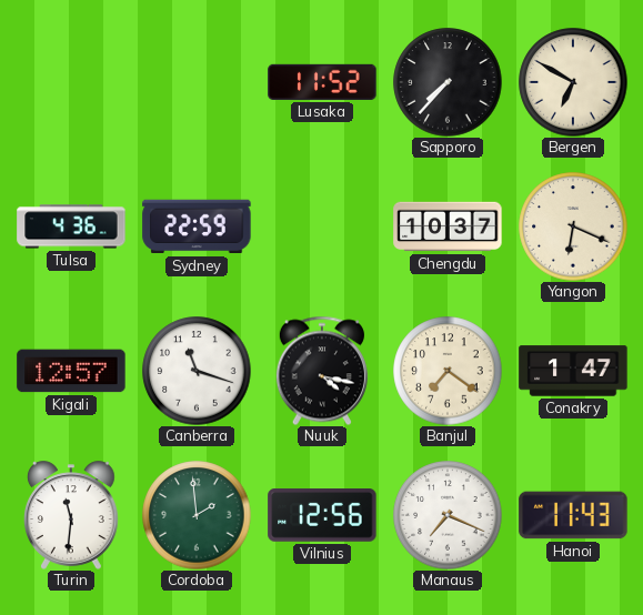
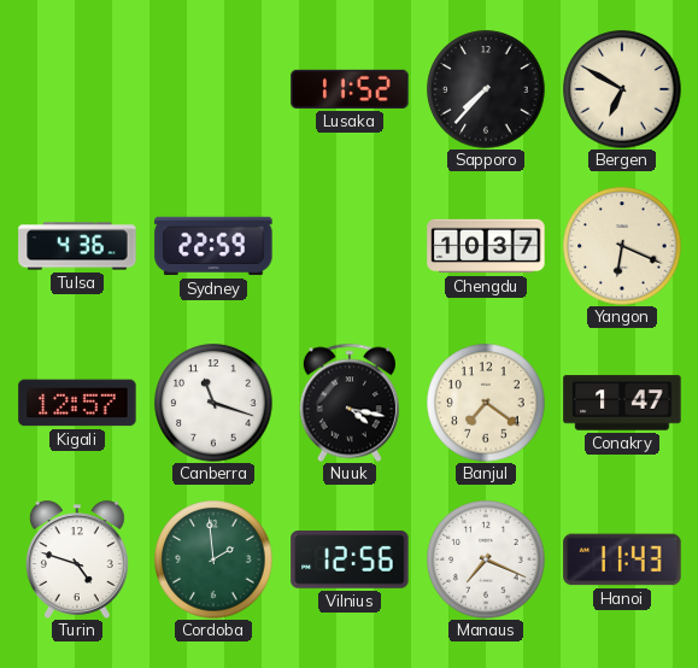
Turin: 11:31 -> 4:48
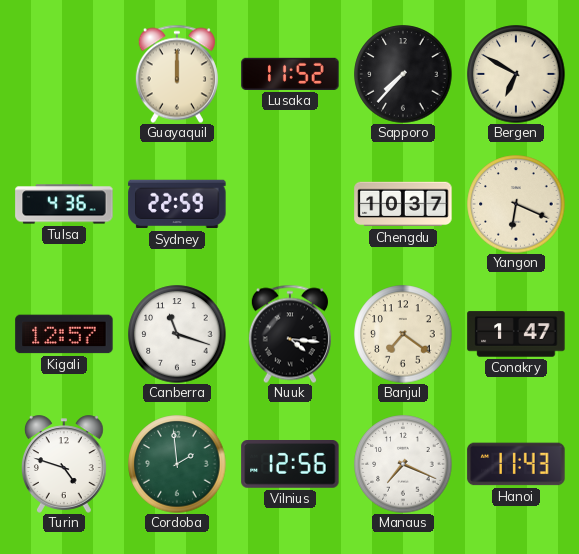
Guayaquil: none -> 12:00
Nuuk: 4:17 -> 4:16
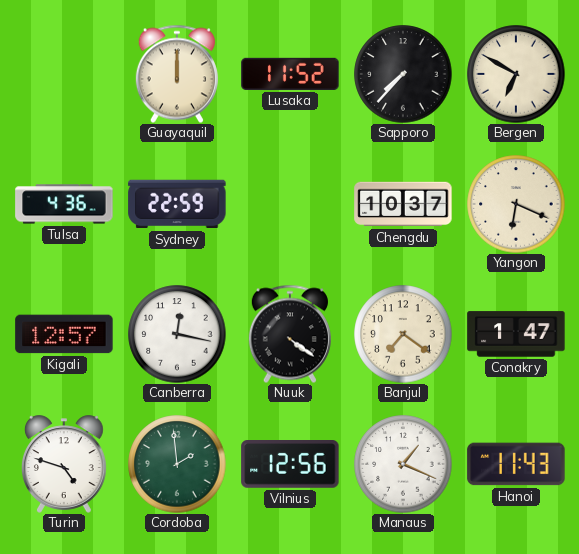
Canberra: 11:18 -> 12:17
Nuuk: 4:16 -> 4:21
Manaus: 7:19 -> 1:19
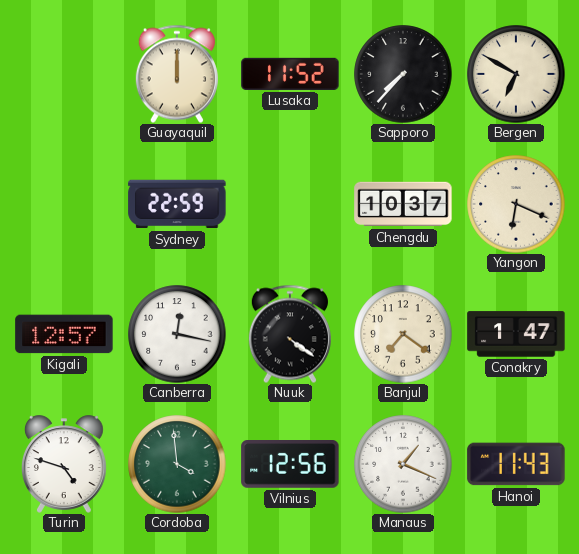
Tulsa: 4:36 -> none
Cordoba: 1:59 -> 3:59
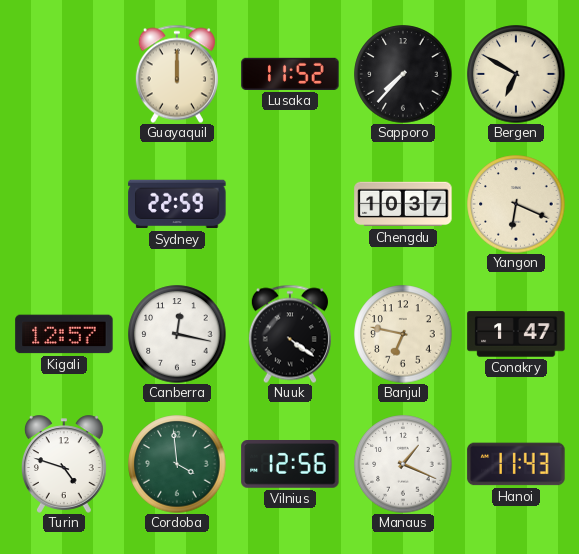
Banjul: 7:21 -> 6:47
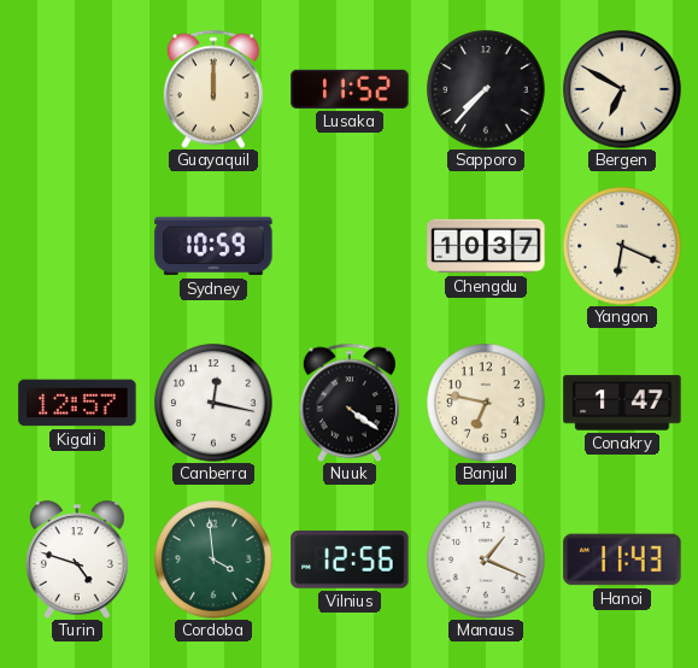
Sydney: 22:59 -> 10:59
